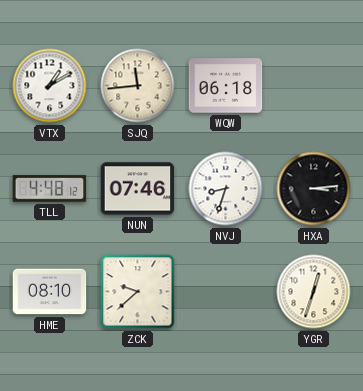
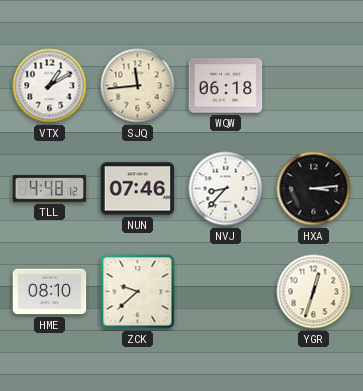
NVJ: 8:33 -> 8:37
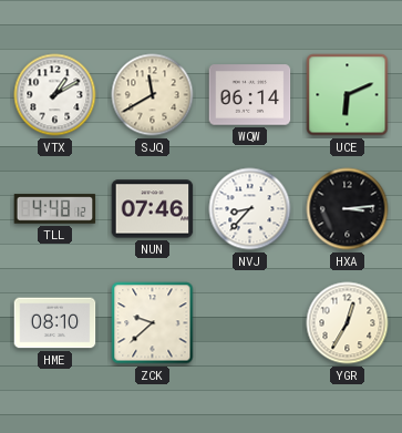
SJQ: 11:44 -> 11:40
WQW: 06:18 -> 06:14
UCE: none -> 6:11
YGR: 12:33 -> 12:35
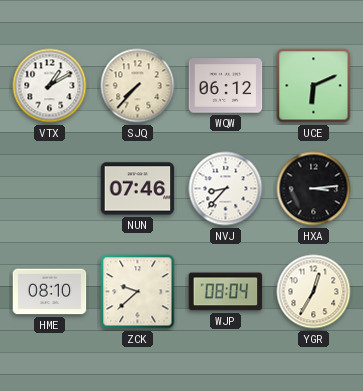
SJQ: 11:40 -> 7:37
WQW: 06:14 -> 06:12
TLL: 4:48 -> none
WJP: none -> 08:04
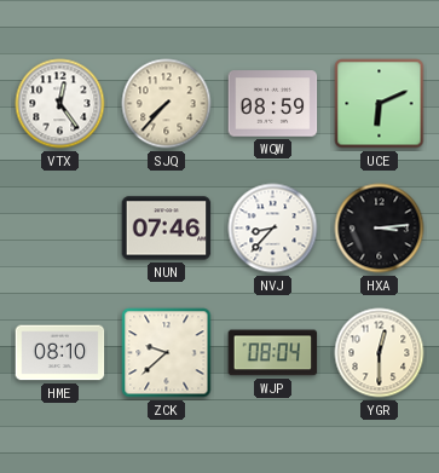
VTX: 1:10 -> 12:24
WQW: 06:12 -> 08:59
YGR: 12:35 -> 12:30
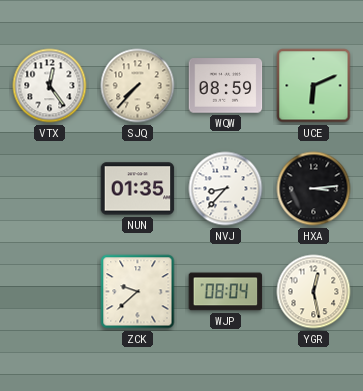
NUN: 07:46 -> 01:35
HME: 08:10 -> none
YGR: 12:30 -> 12:28
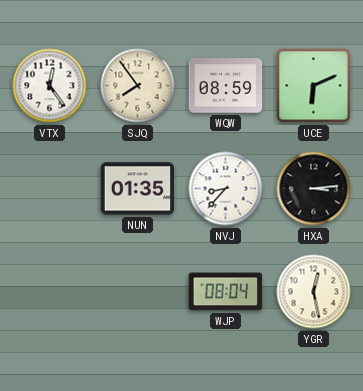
SJQ: 7:37 -> 7:54
ZCK: 9:38 -> none
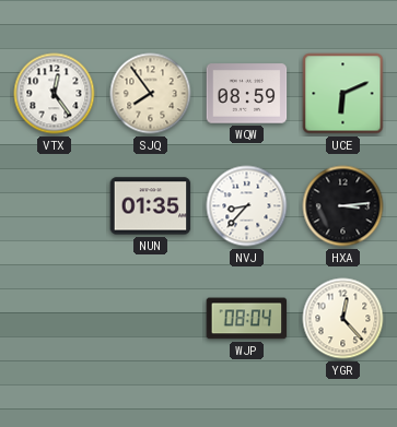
YGR: 12:28 -> 12:23
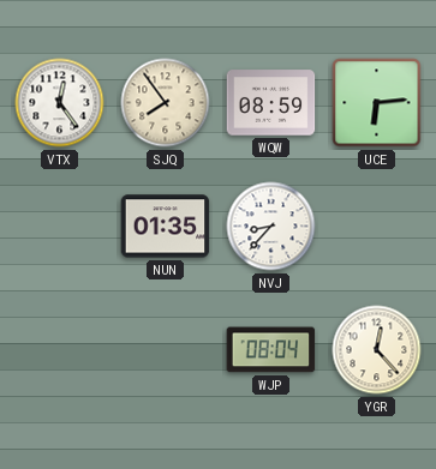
UCE: 6:11 -> 6:14
HXA: 3:14 -> none
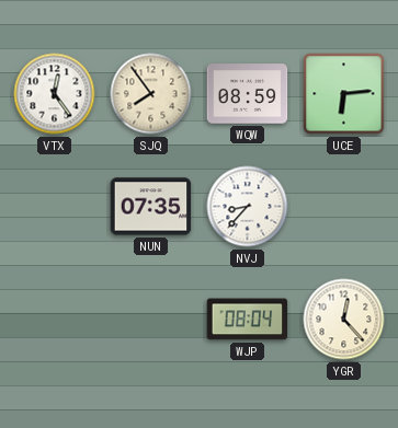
NUN: 01:35 -> 07:35
